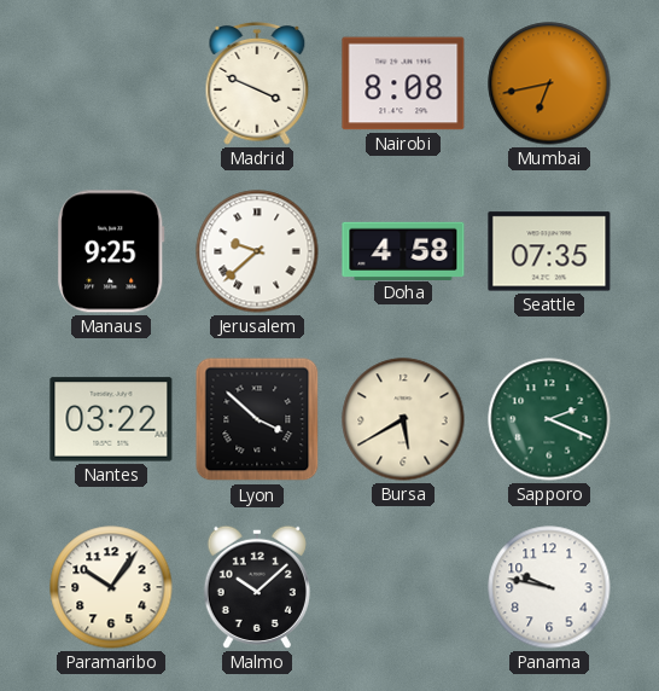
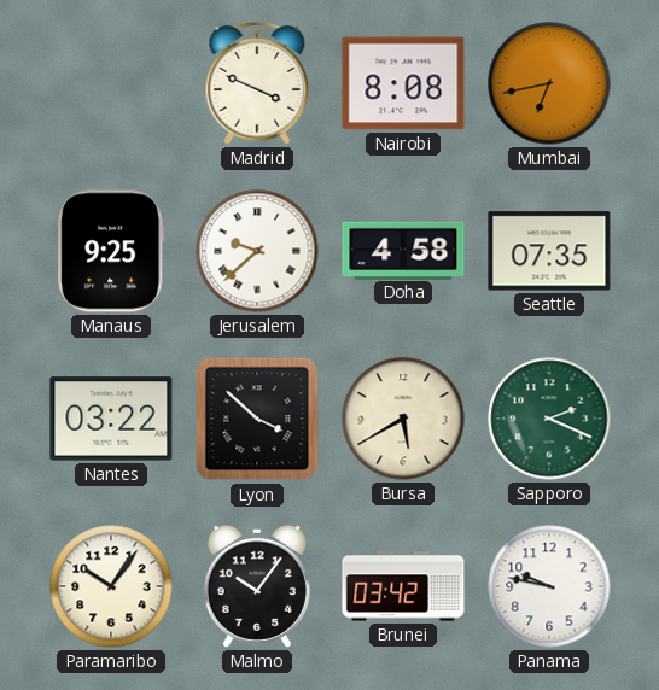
Malmo: 10:08 -> 10:06
Brunei: none -> 03:42
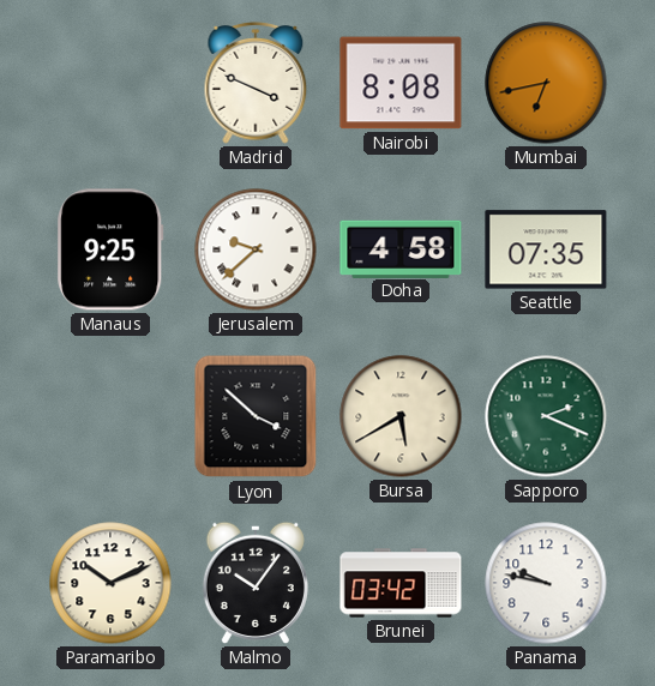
Nantes: 03:22 -> none
Paramaribo: 10:06 -> 10:11
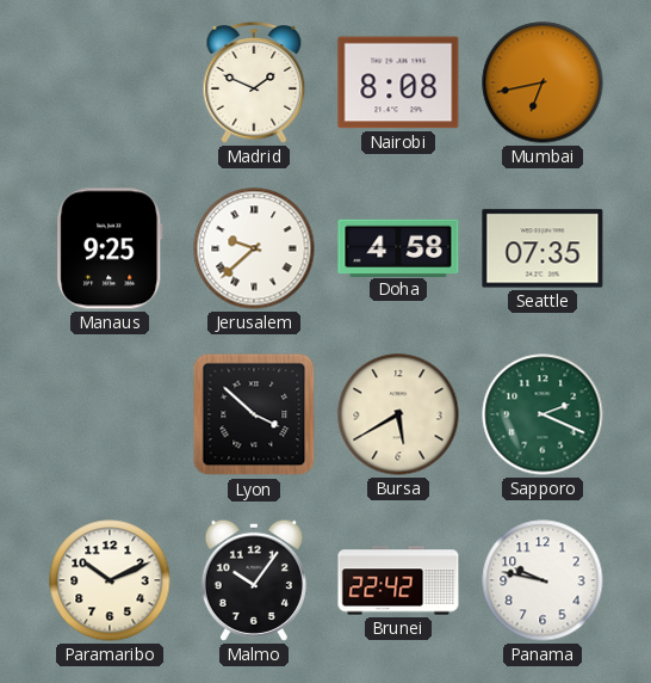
Madrid: 3:49 -> 1:49
Brunei: 03:42 -> 22:42
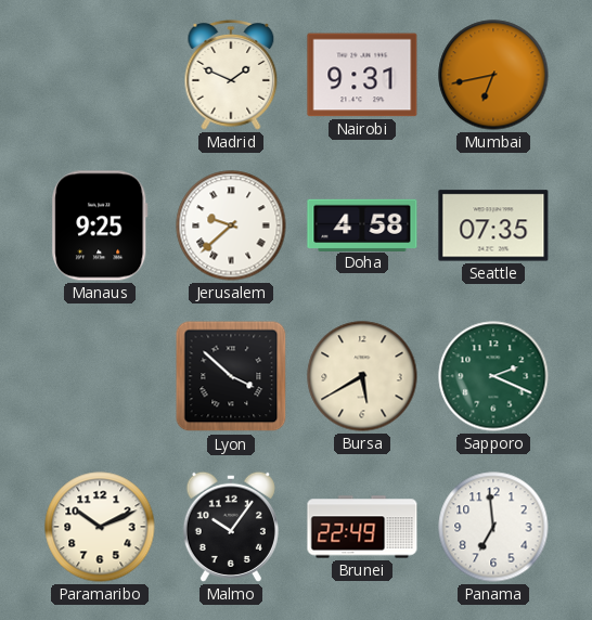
Nairobi: 8:08 -> 9:31
Brunei: 22:42 -> 22:49
Panama: 9:47 -> 6:59
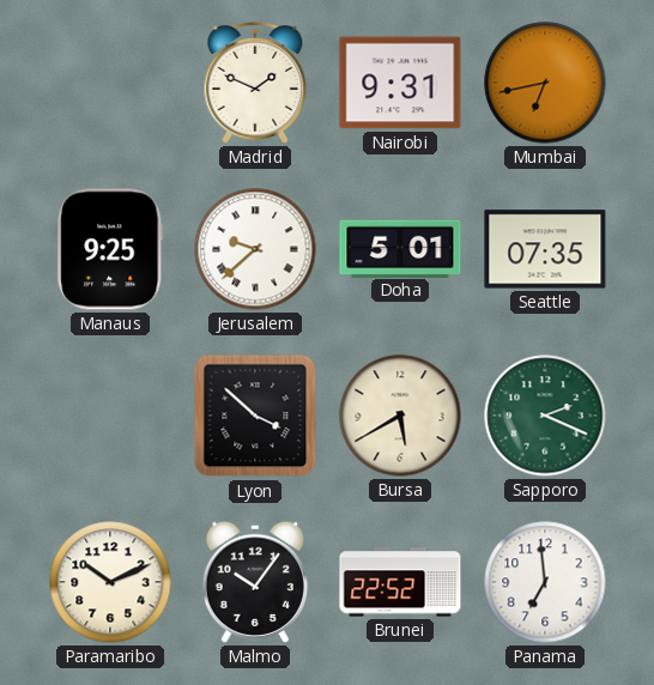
Doha: 4:58 -> 5:01
Brunei: 22:49 -> 22:52
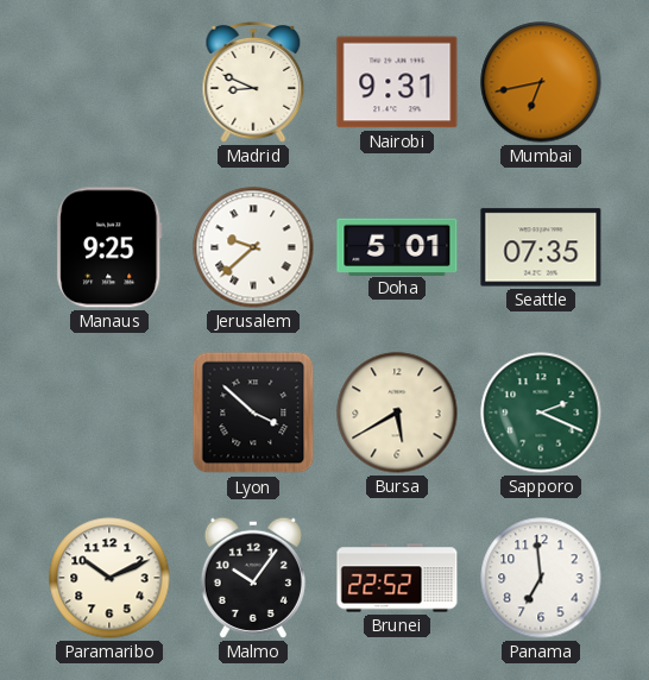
Madrid: 1:49 -> 8:49
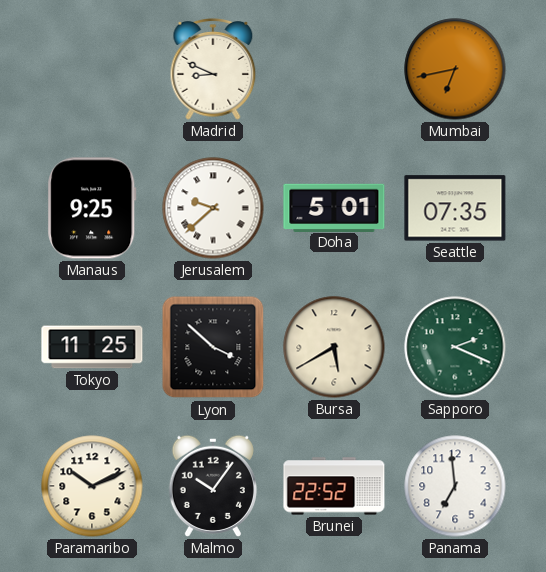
Nairobi: 9:31 -> none
Tokyo: none -> 11:25
